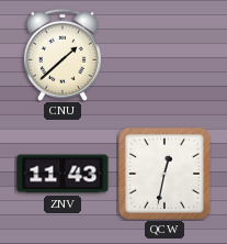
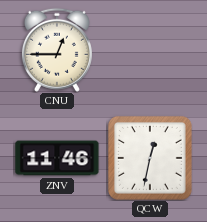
CNU: 1:38 -> 12:45
ZNV: 11:43 -> 11:46
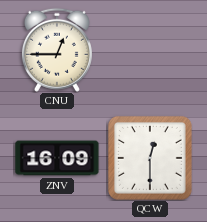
ZNV: 11:46 -> 16:09
QCW: 12:32 -> 12:30
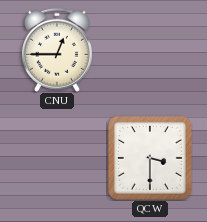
ZNV: 16:09 -> none
QCW: 12:30 -> 3:30
